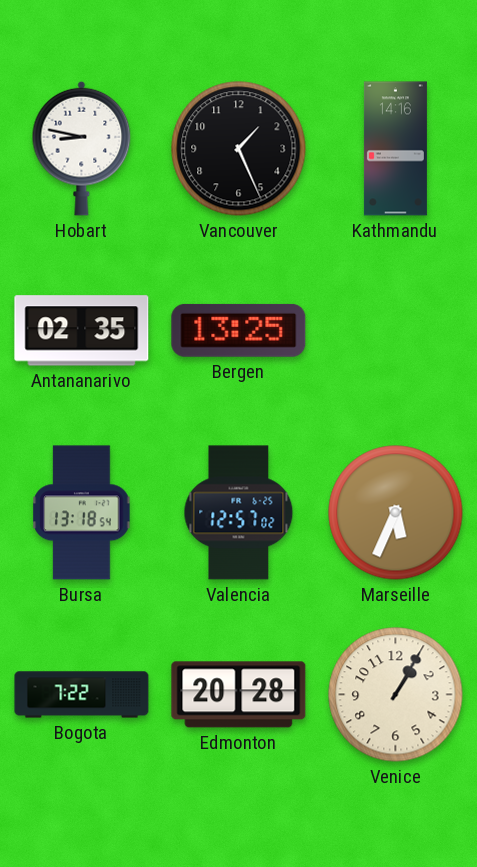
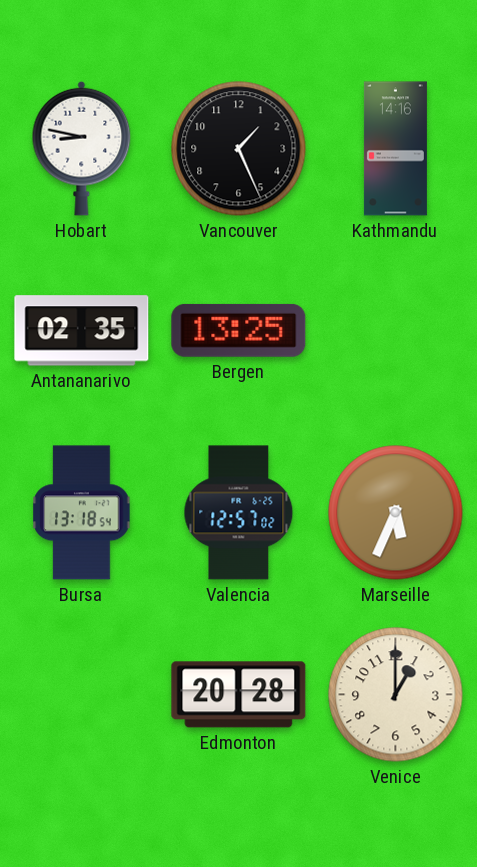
Bogota: 7:22 -> none
Venice: 1:05 -> 1:00
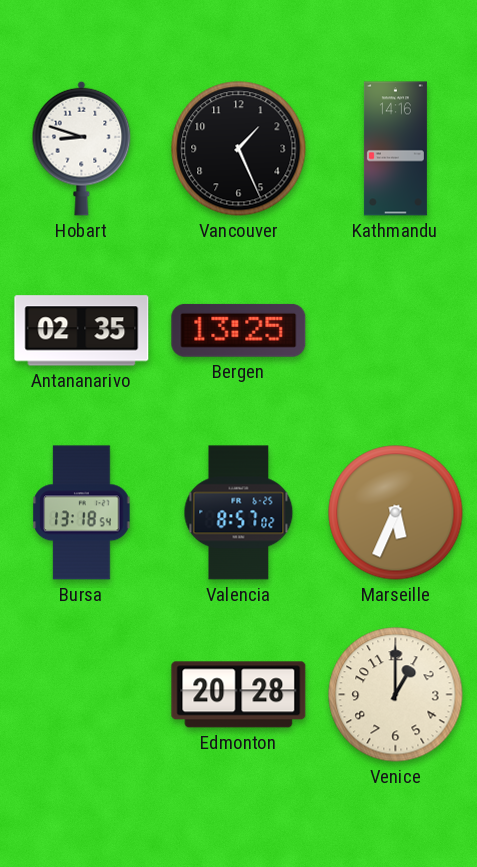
Hobart: 8:47 -> 8:48
Valencia: 12:57 -> 8:57
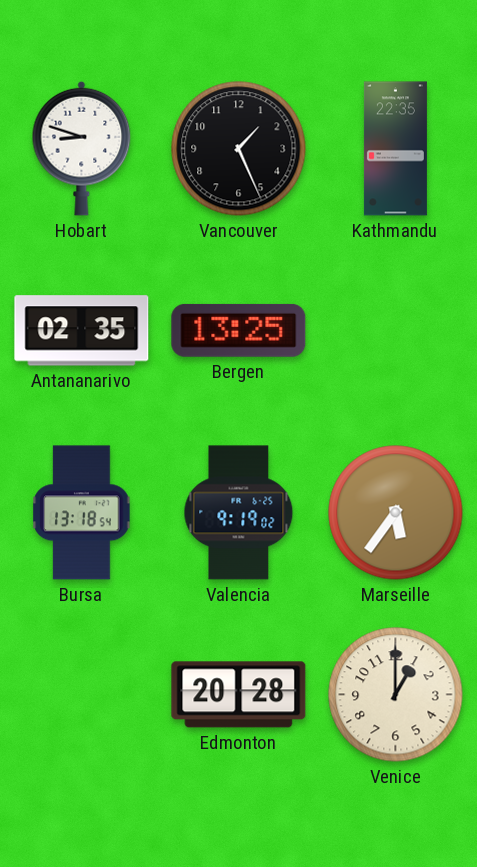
Kathmandu: 14:16 -> 22:35
Valencia: 8:57 -> 9:19
Marseille: 5:34 -> 5:36
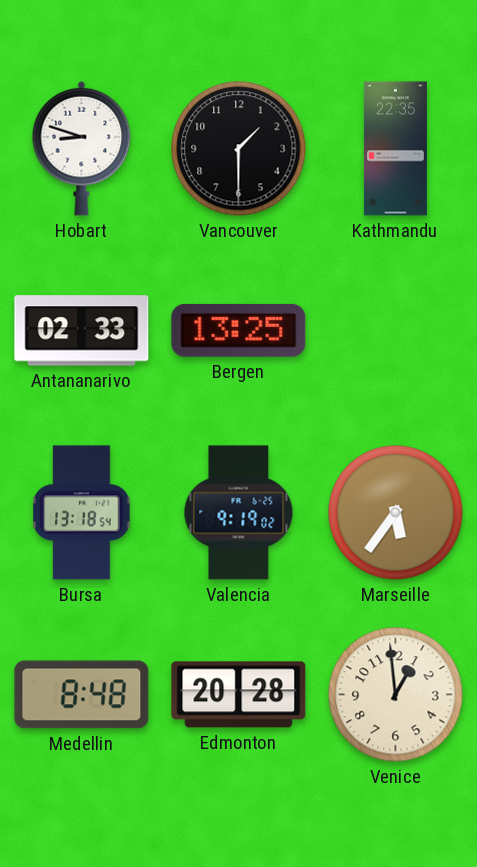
Vancouver: 1:26 -> 1:30
Antananarivo: 02:35 -> 02:33
Medellin: none -> 8:48
Venice: 1:00 -> 12:59
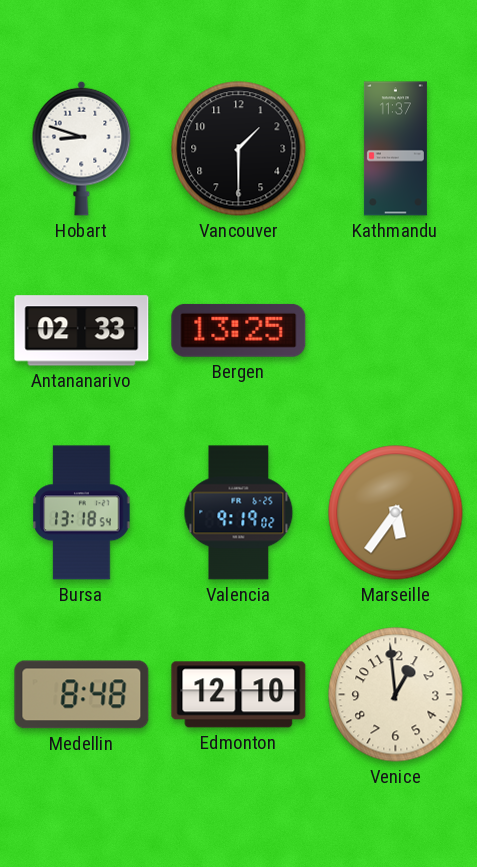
Kathmandu: 22:35 -> 11:37
Edmonton: 20:28 -> 12:10
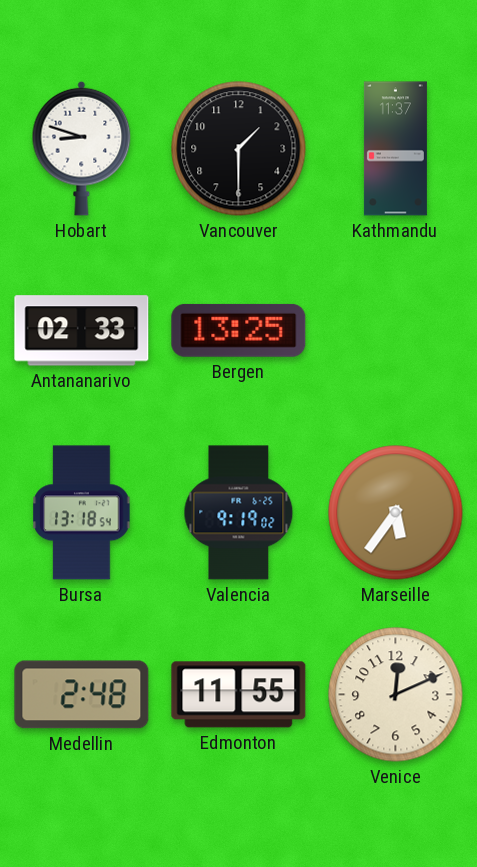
Medellin: 8:48 -> 2:48
Edmonton: 12:10 -> 11:55
Venice: 12:59 -> 12:11
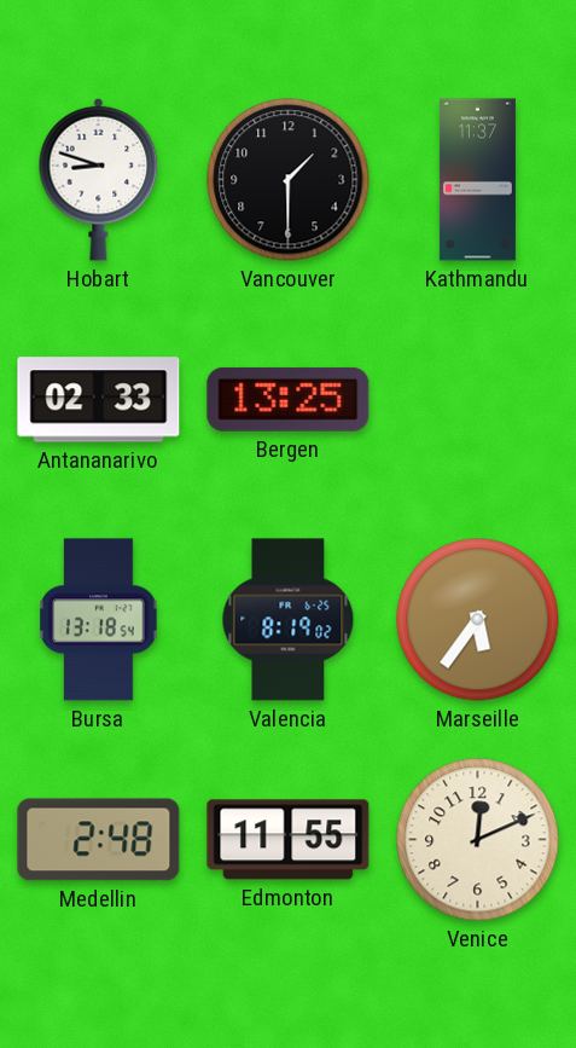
Valencia: 9:19 -> 8:19
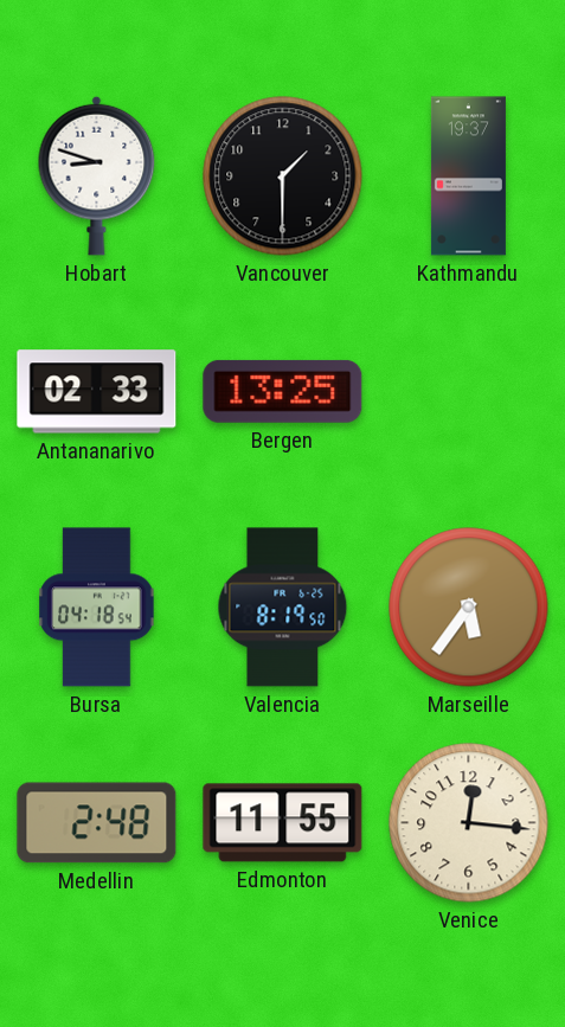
Kathmandu: 11:37 -> 19:37
Bursa: 13:18 -> 04:18
Valencia: 8:19:02 -> 8:19:50
Venice: 12:11 -> 12:16
